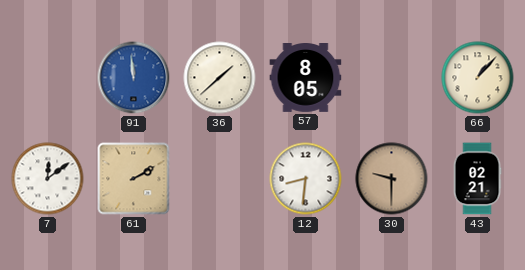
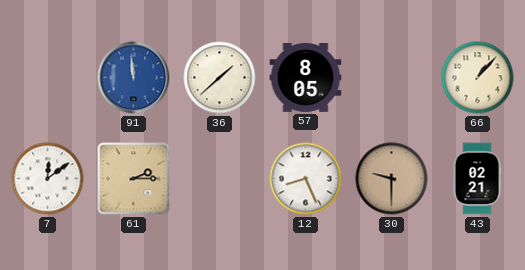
61: 2:10 -> 2:15
12: 8:31 -> 8:26
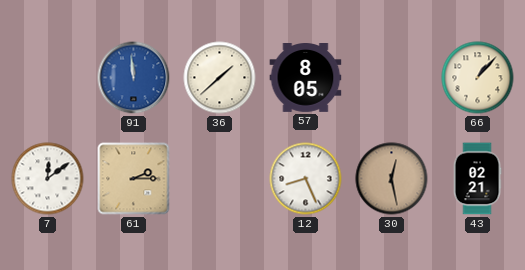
30: 9:30 -> 12:28
